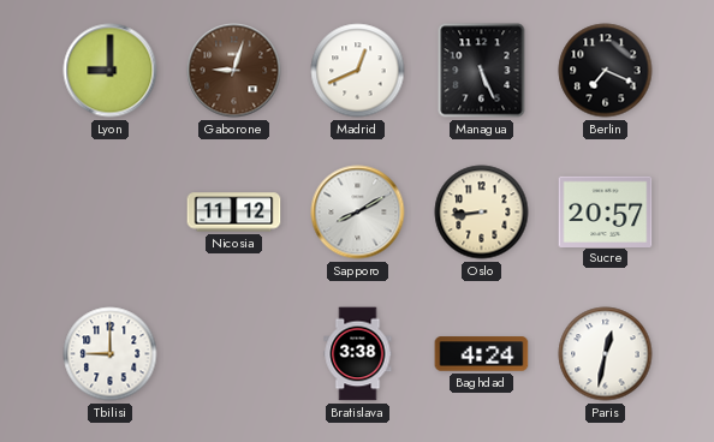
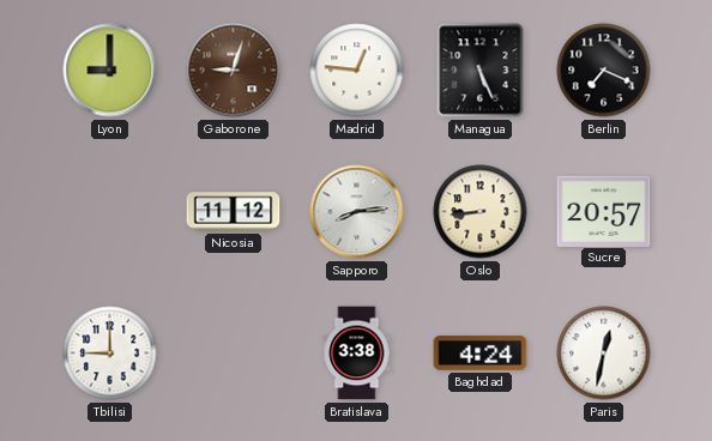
Madrid: 12:41 -> 12:46
Sapporo: 8:10 -> 8:14
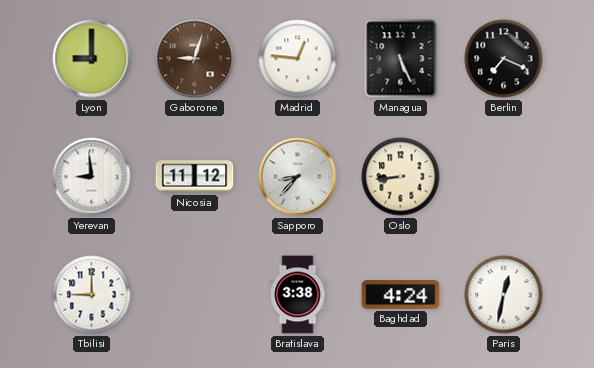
Yerevan: none -> 8:59
Sapporo: 8:14 -> 8:37
Sucre: 20:57 -> none
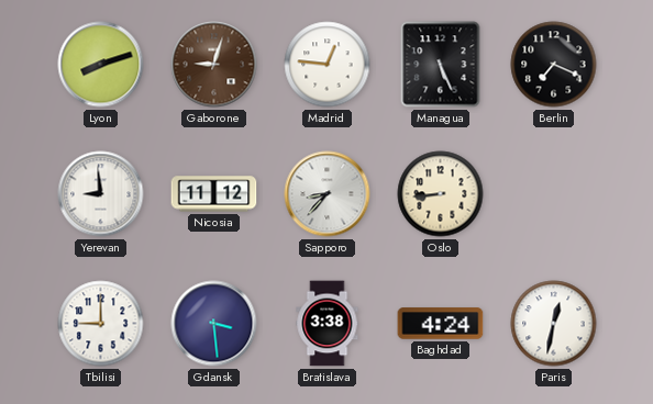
Lyon: 9:00 -> 8:12
Gdansk: none -> 3:29
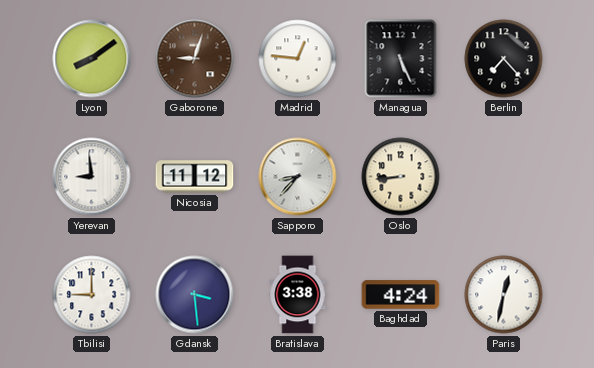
Lyon: 8:12 -> 8:09
Berlin: 7:19 -> 7:23
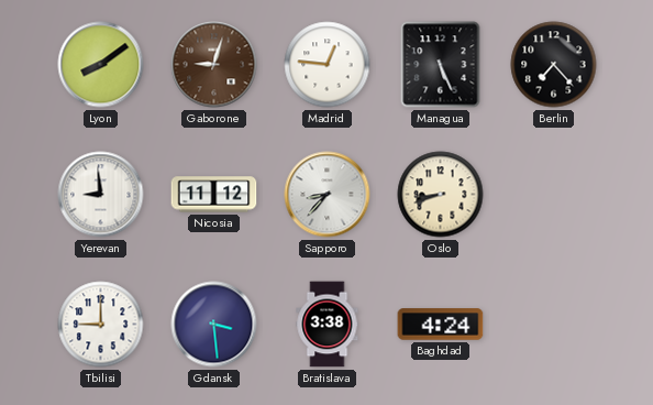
Oslo: 8:44 -> 8:42
Paris: 12:32 -> none
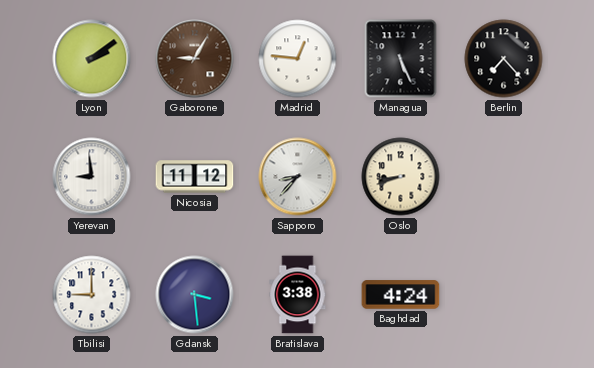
Lyon: 8:09 -> 2:09
Gaborone: 9:03 -> 9:05
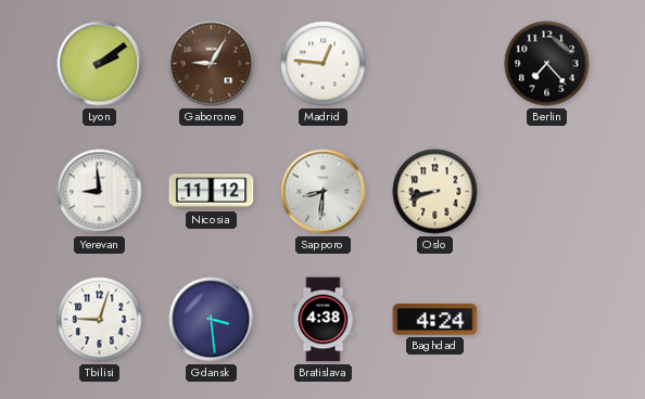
Managua: 5:26 -> none
Sapporo: 8:37 -> 8:31
Tbilisi: 9:00 -> 9:03
Bratislava: 3:38 -> 4:38
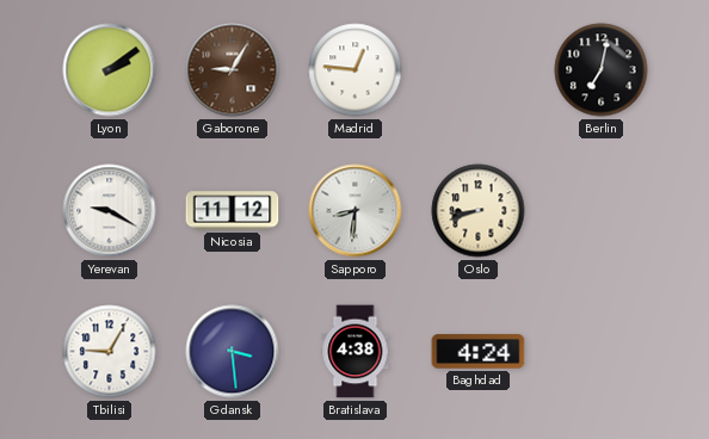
Berlin: 7:23 -> 7:02
Yerevan: 8:59 -> 9:20
Tbilisi: 9:03 -> 9:05
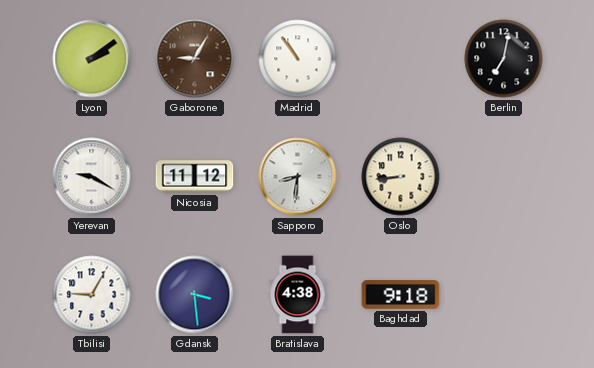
Madrid: 12:46 -> 10:54
Oslo: 8:42 -> 8:44
Baghdad: 4:24 -> 9:18
